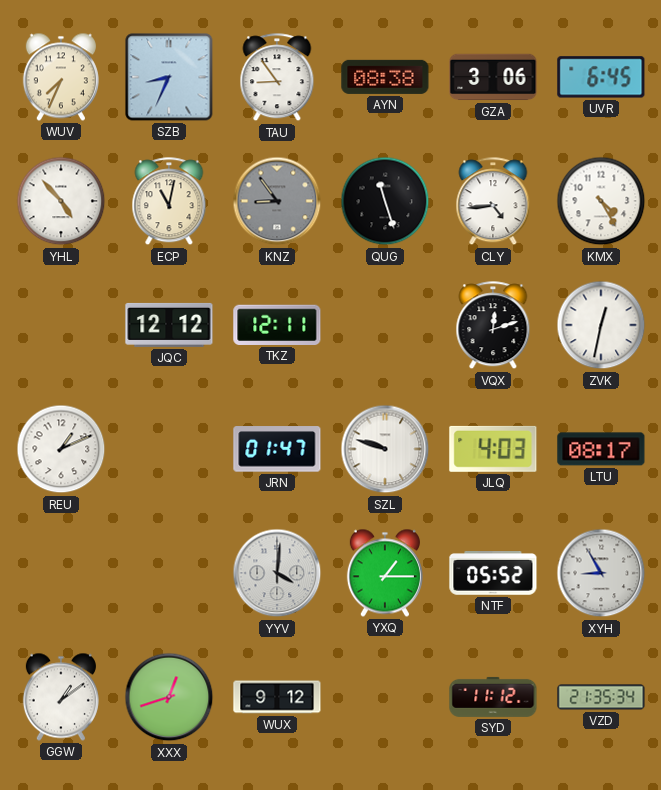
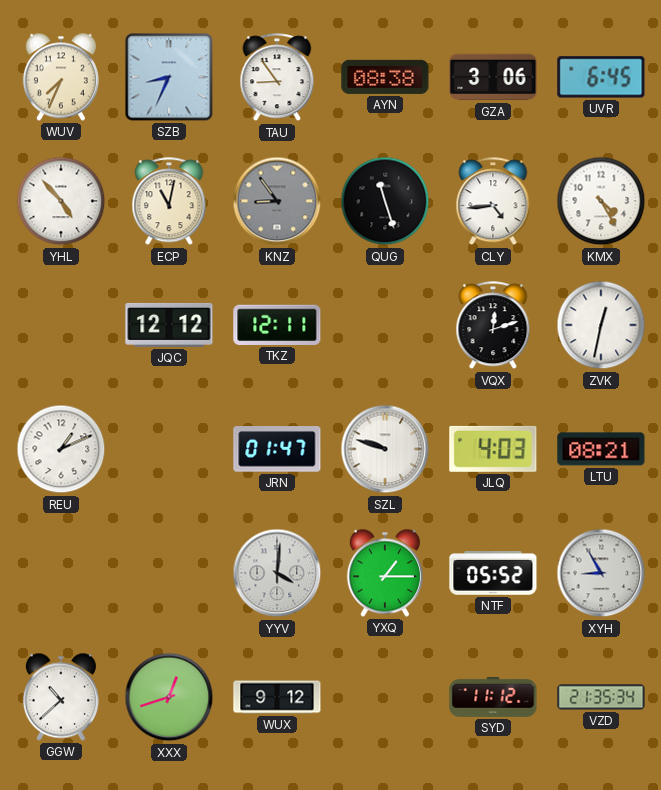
LTU: 08:17 -> 08:21
GGW: 1:09 -> 10:38
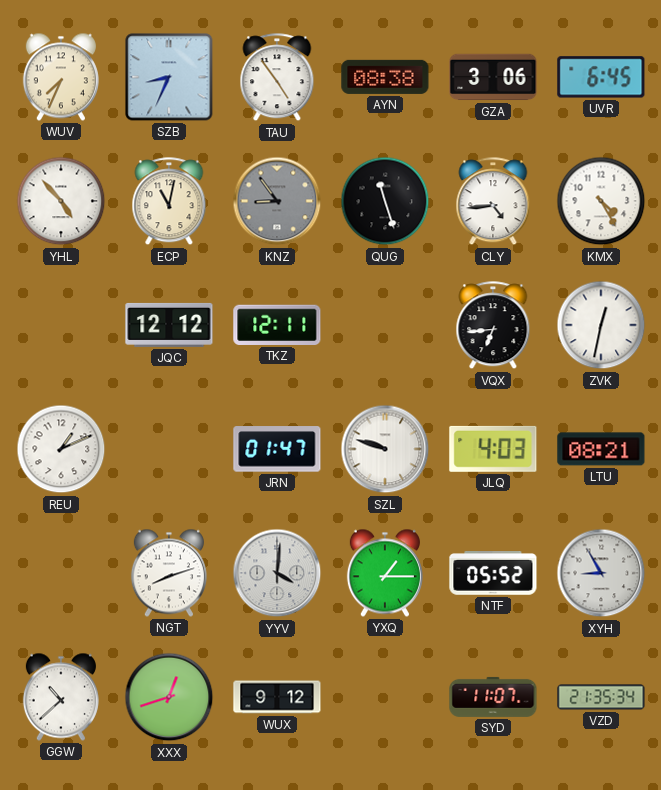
TAU: 8:54 -> 4:54
VQX: 12:12 -> 6:44
NGT: none -> 8:12
SYD: 11:12 -> 11:07
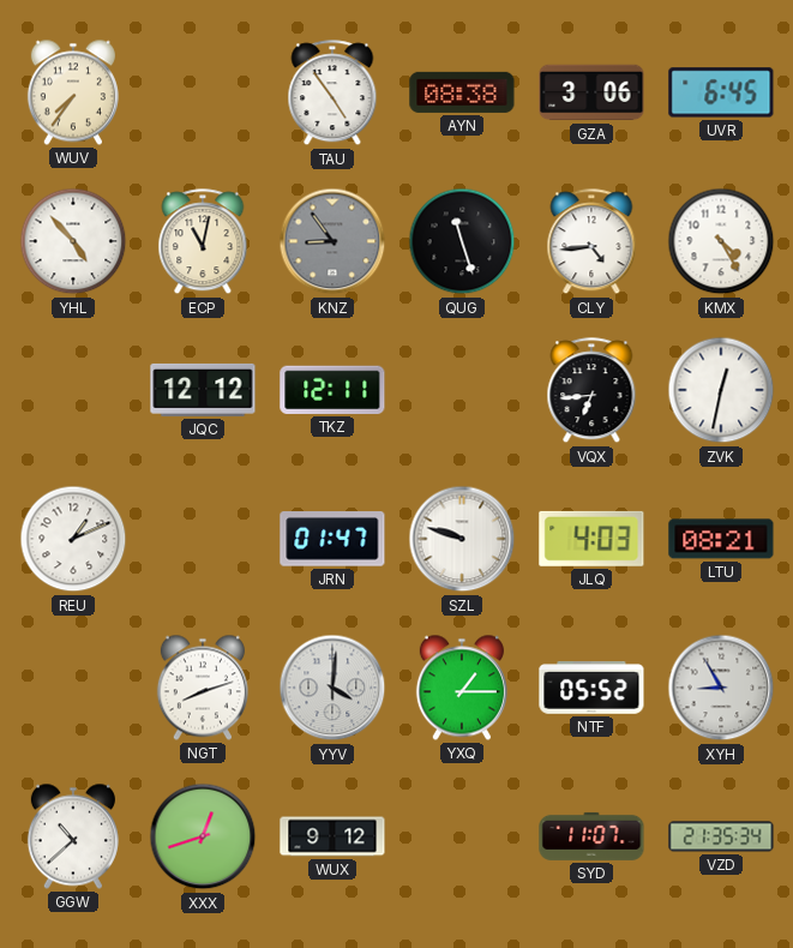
WUV: 7:34 -> 7:36
SZB: 8:34 -> none
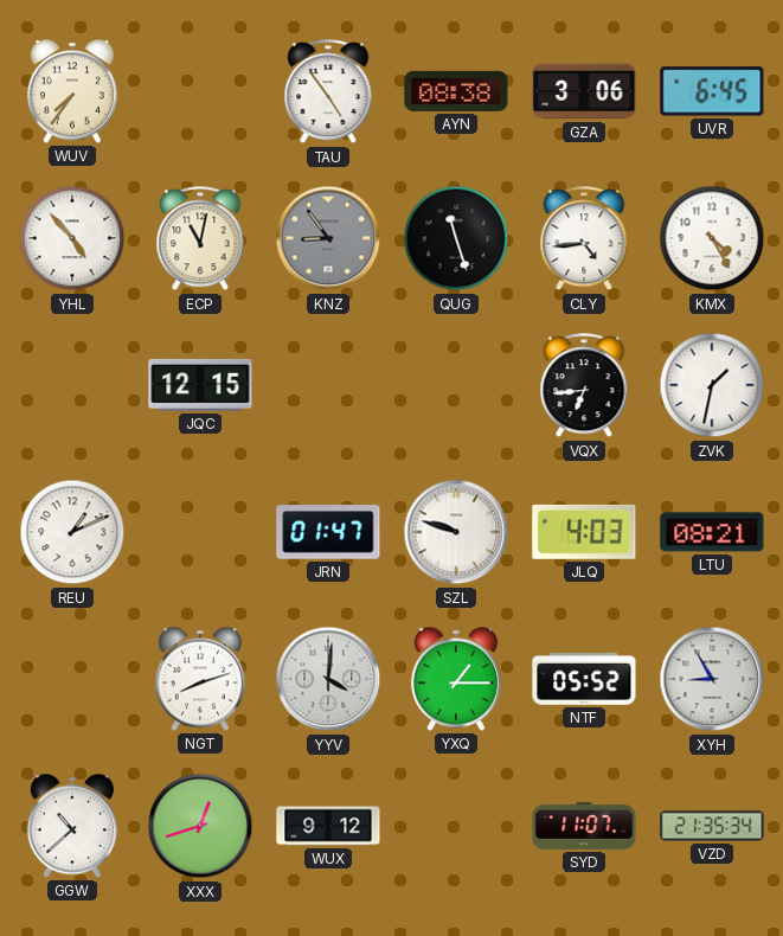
JQC: 12:12 -> 12:15
TKZ: 12:11 -> none
ZVK: 12:32 -> 1:32
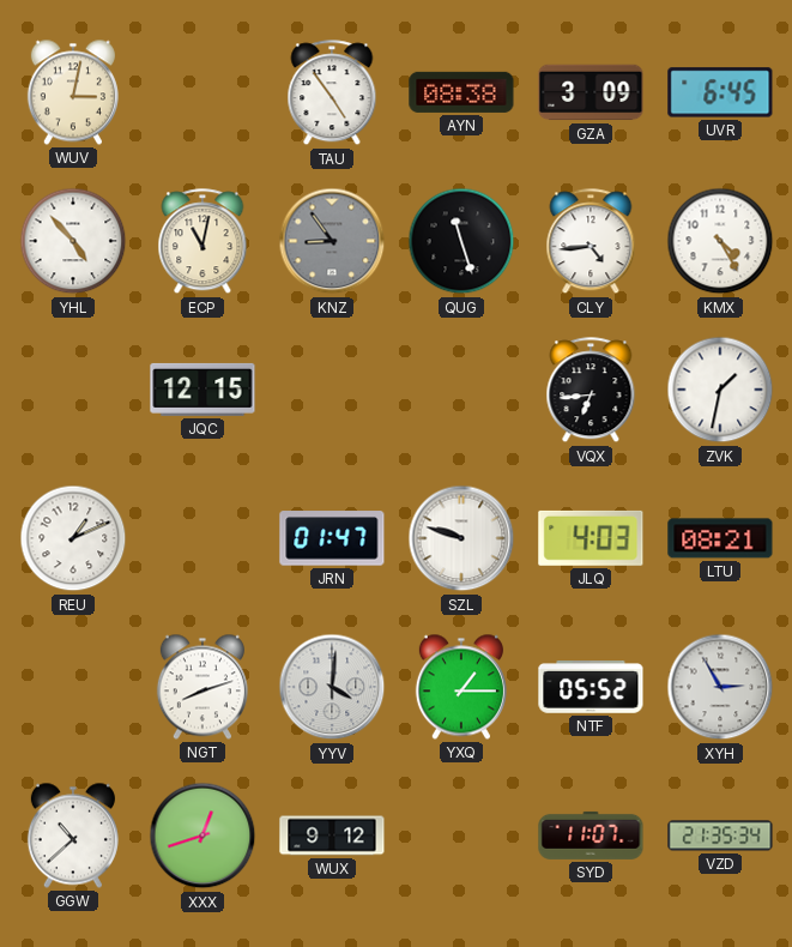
WUV: 7:36 -> 3:02
GZA: 3:06 -> 3:09
XYH: 8:55 -> 2:55
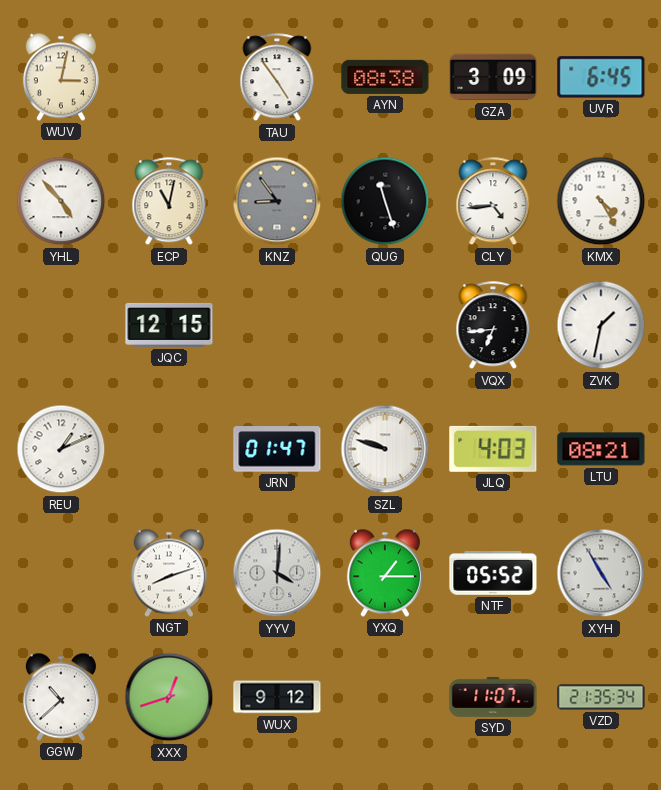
XYH: 2:55 -> 4:55
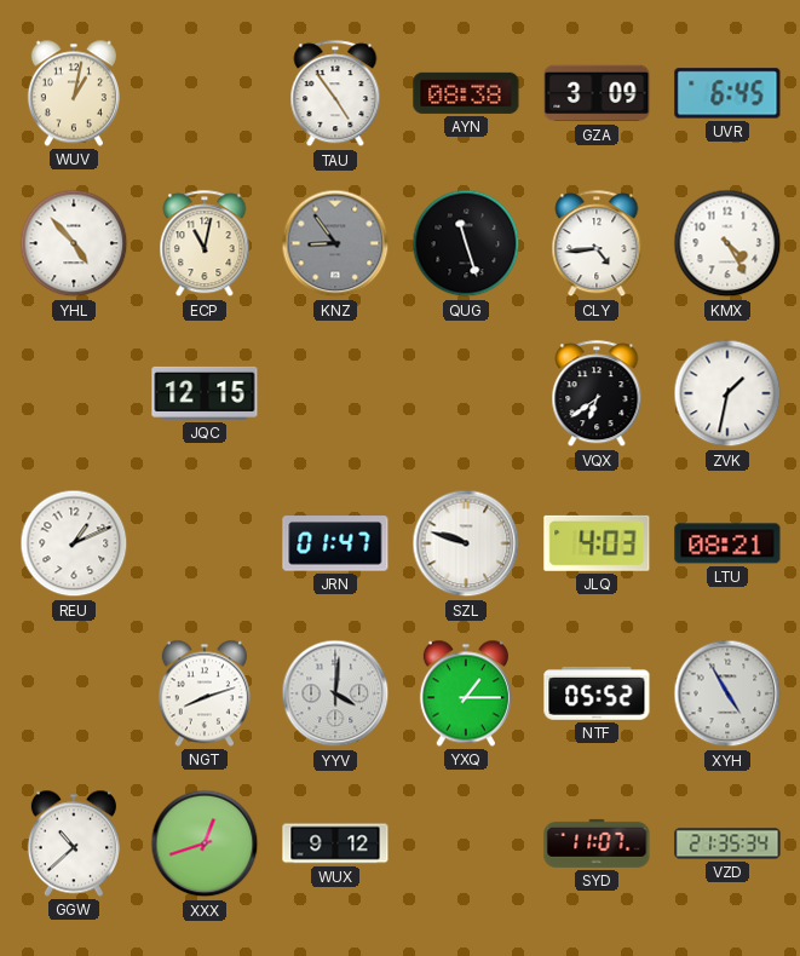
WUV: 3:02 -> 1:02
VQX: 6:44 -> 6:39
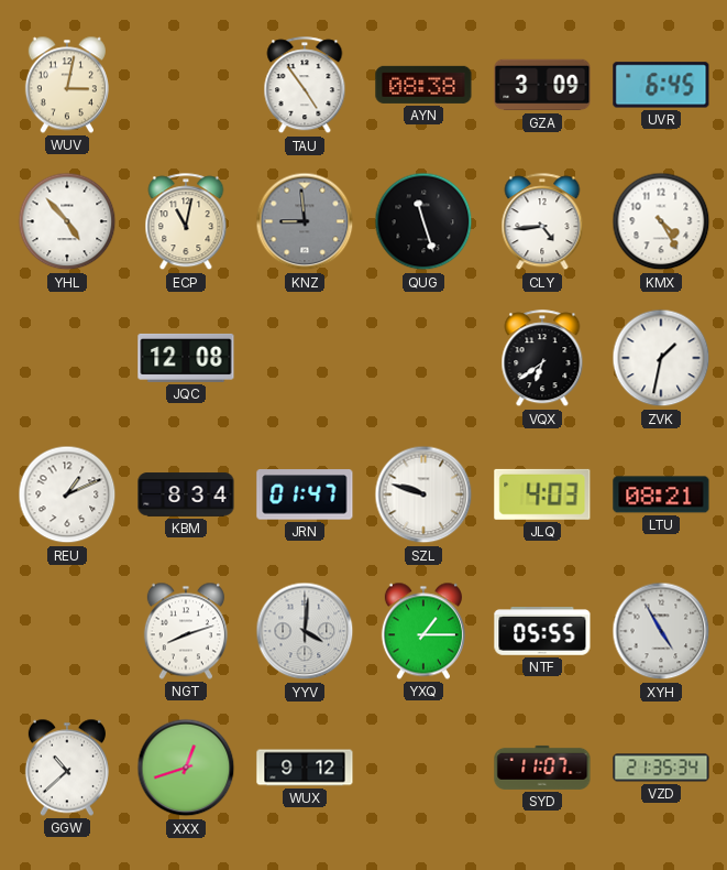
WUV: 1:02 -> 3:02
KNZ: 8:54 -> 8:59
JQC: 12:15 -> 12:08
KBM: none -> 8:34
NTF: 05:52 -> 05:55
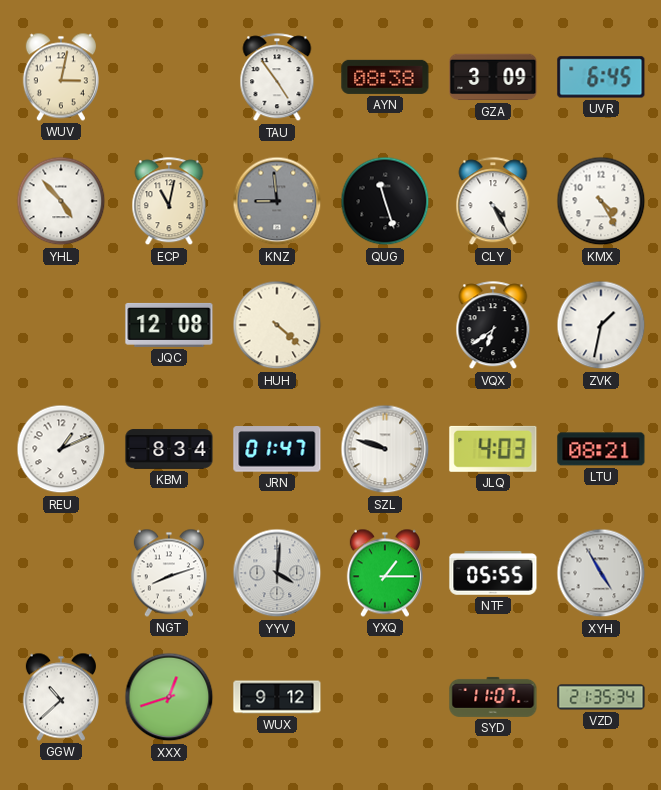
CLY: 4:44 -> 4:25
HUH: none -> 4:22
